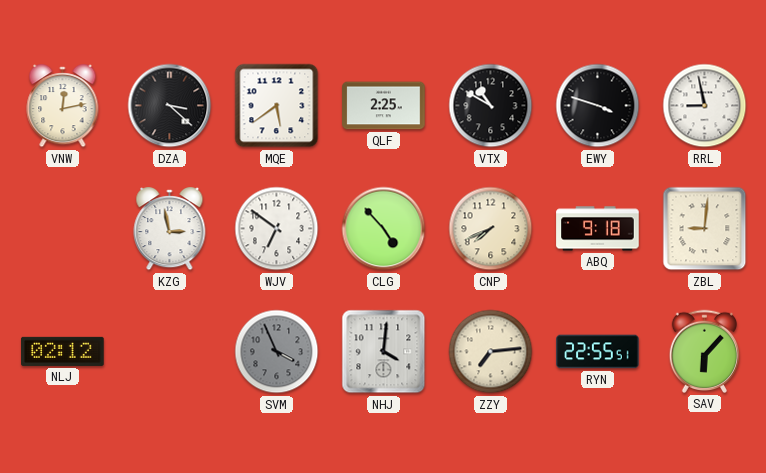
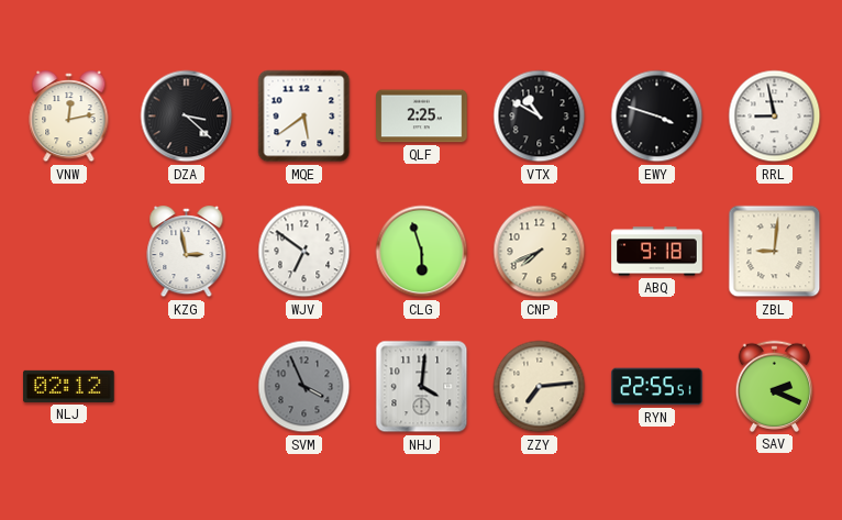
CLG: 4:53 -> 5:57
SAV: 6:07 -> 2:19
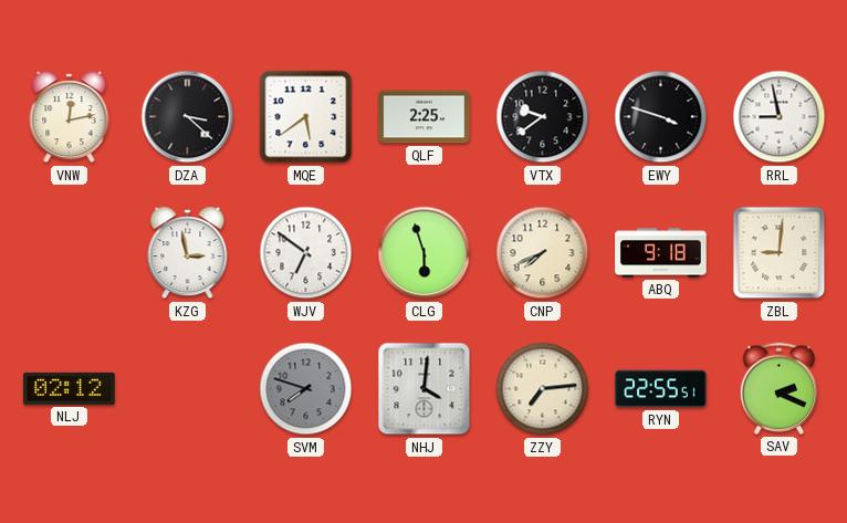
VTX: 10:50 -> 9:39
SVM: 3:56 -> 7:48
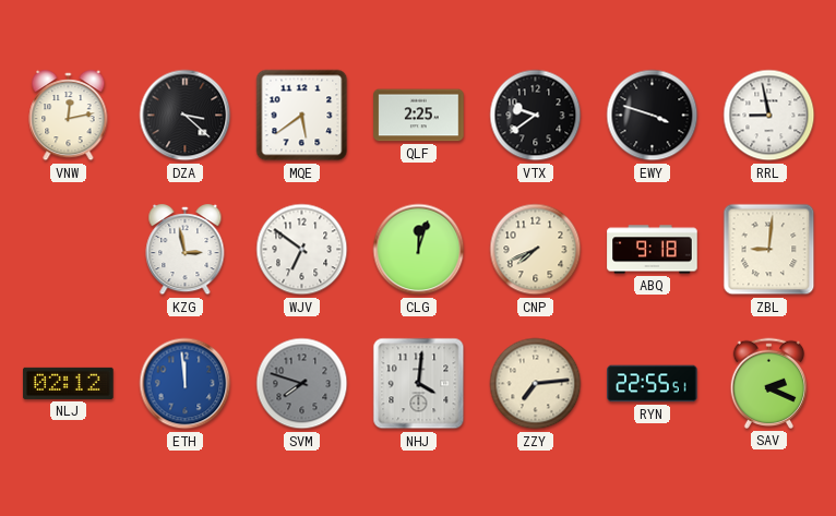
CLG: 5:57 -> 12:03
ETH: none -> 11:59
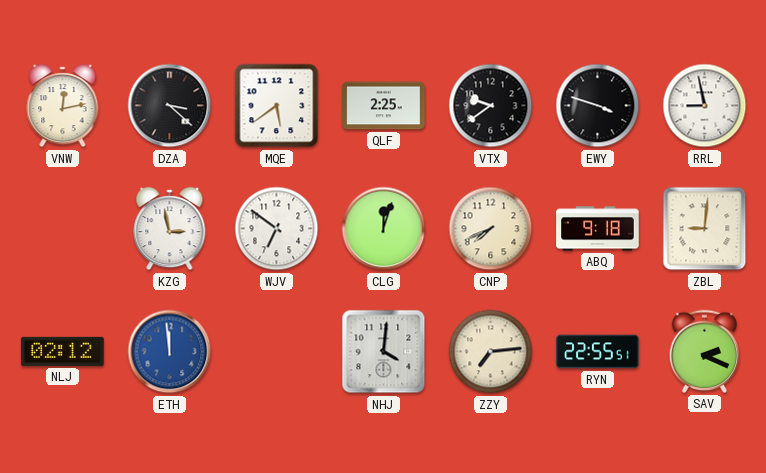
SVM: 7:48 -> none
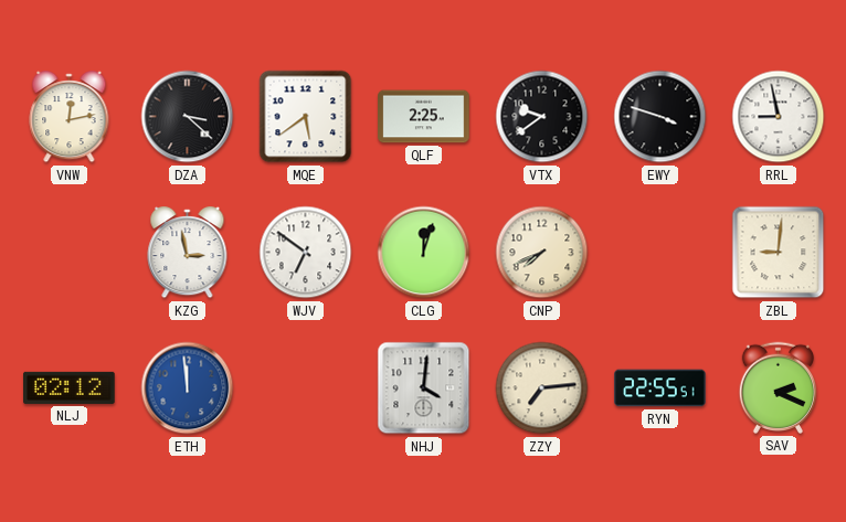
ABQ: 9:18 -> none
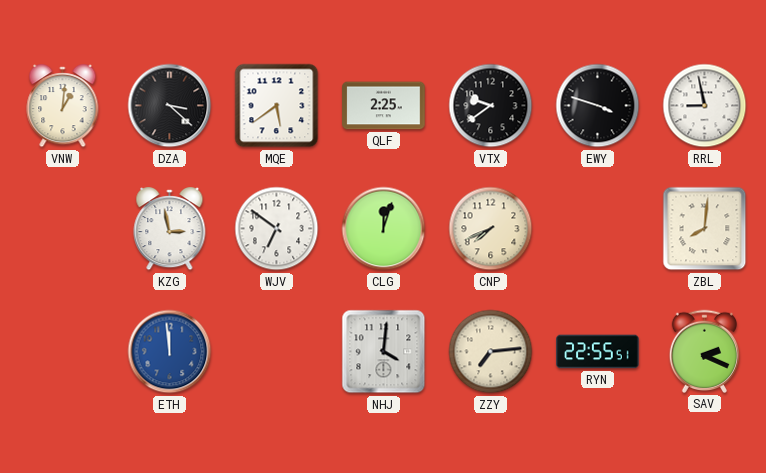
VNW: 12:13 -> 1:01
ZBL: 9:01 -> 8:01
NLJ: 02:12 -> none
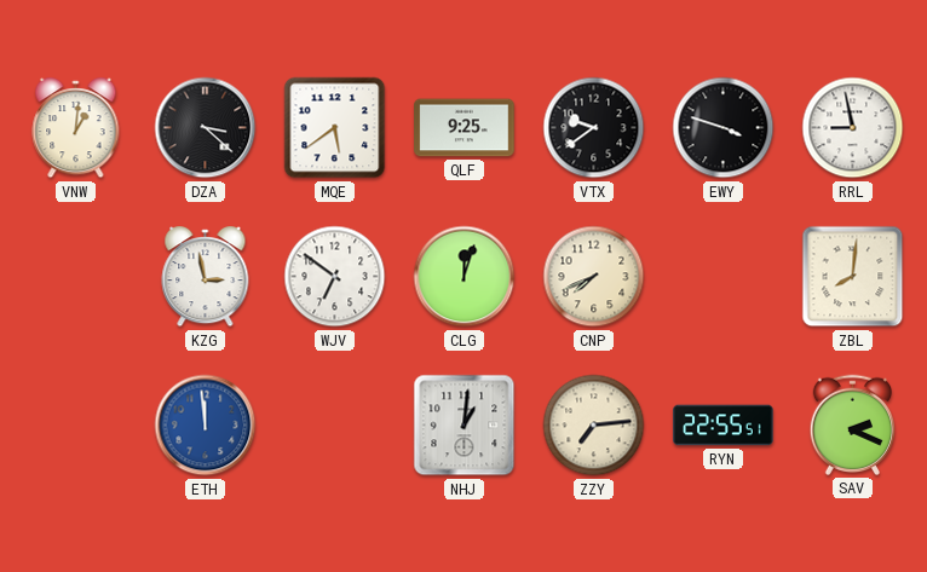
QLF: 2:25 -> 9:25
NHJ: 4:01 -> 1:01
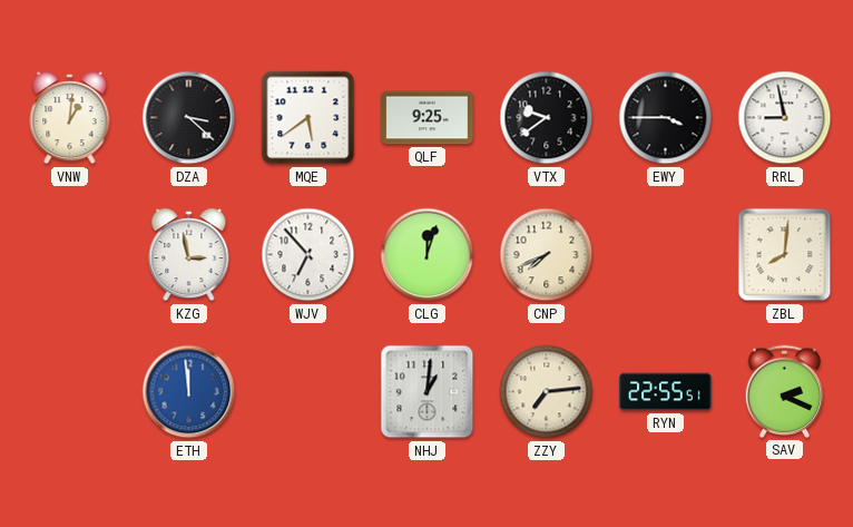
EWY: 3:48 -> 3:45
WJV: 6:51 -> 6:53
